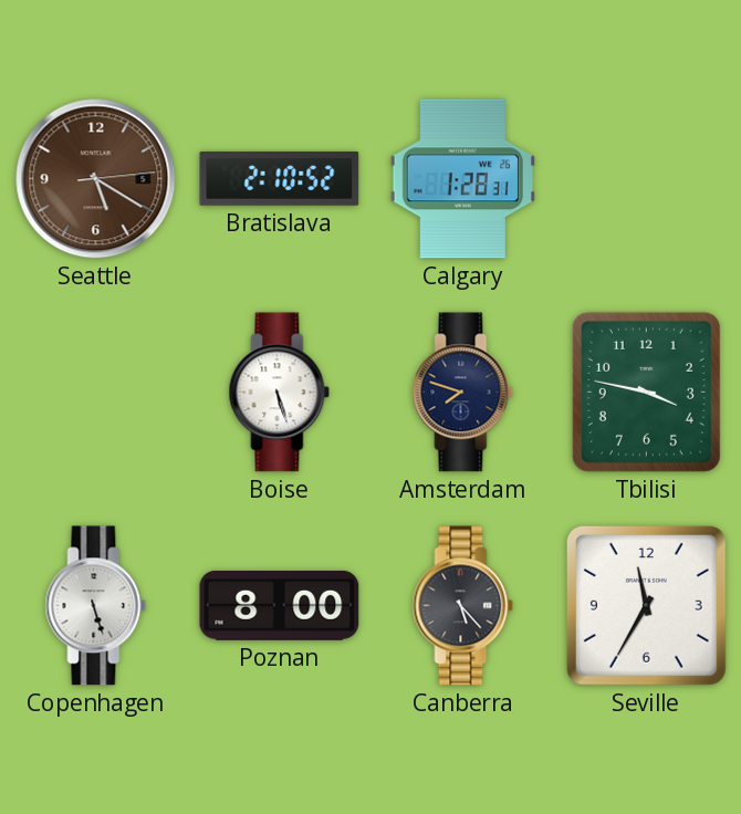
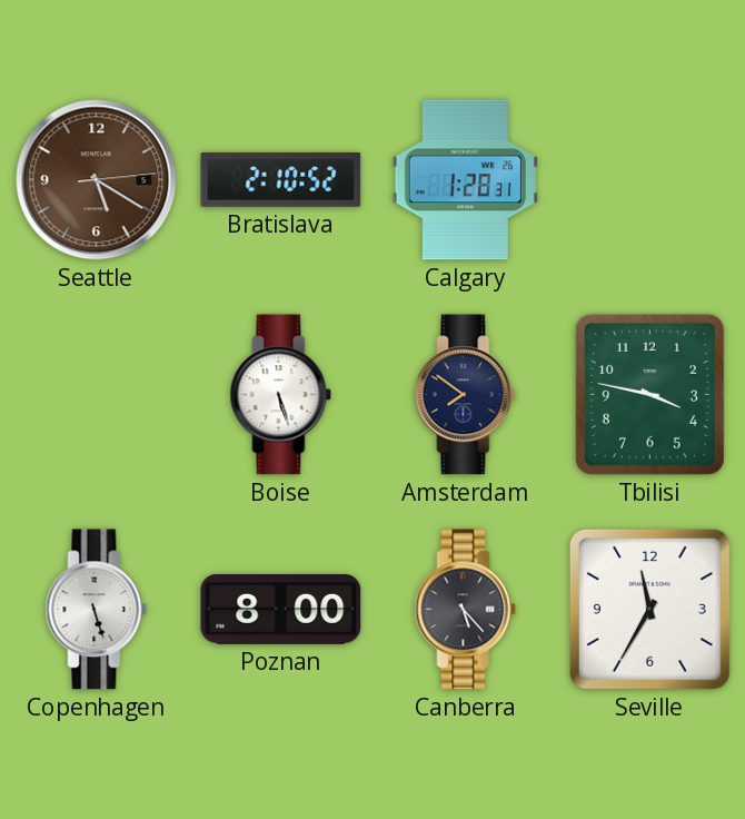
Amsterdam: 7:48 -> 7:51
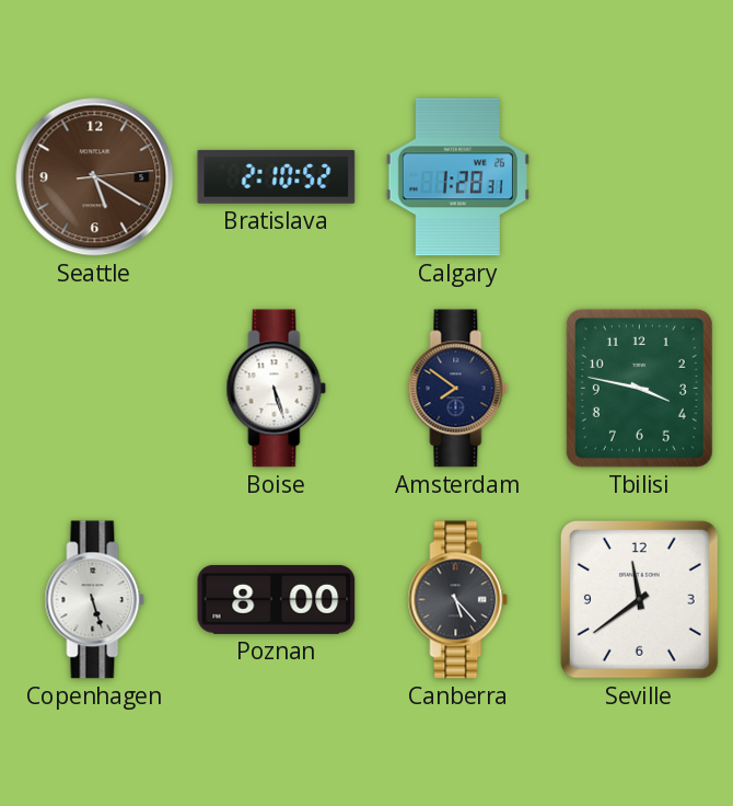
Seville: 11:35 -> 11:39
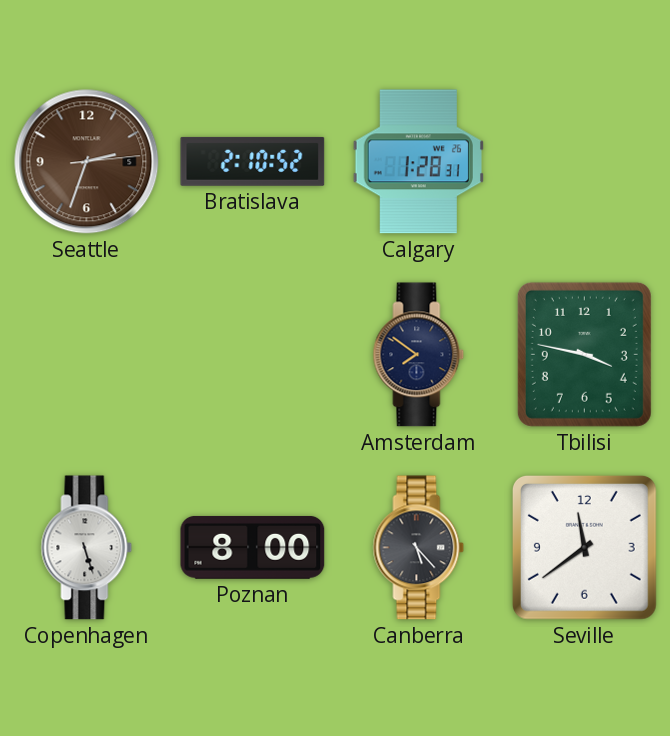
Seattle: 5:20 -> 2:33
Boise: 5:27 -> none
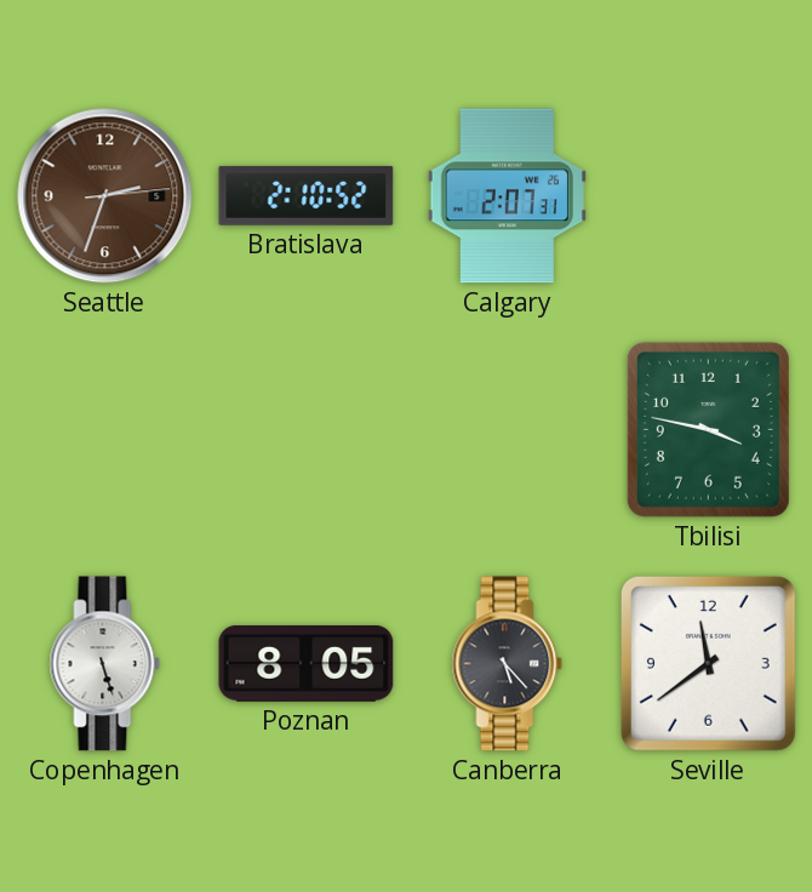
Calgary: 1:28 -> 2:07
Amsterdam: 7:51 -> none
Poznan: 8:00 -> 8:05
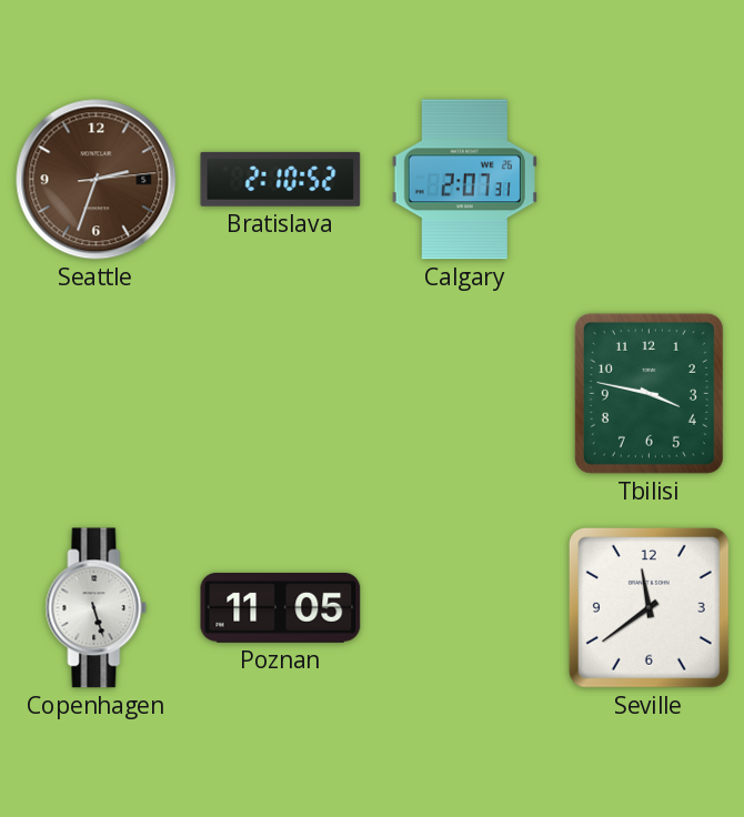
Poznan: 8:05 -> 11:05
Canberra: 5:23 -> none
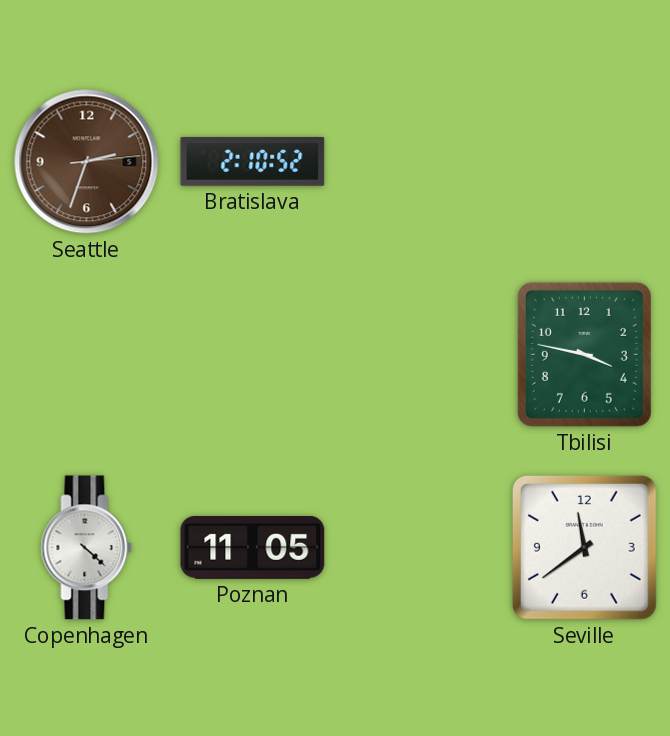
Calgary: 2:07 -> none
Copenhagen: 5:27 -> 4:22
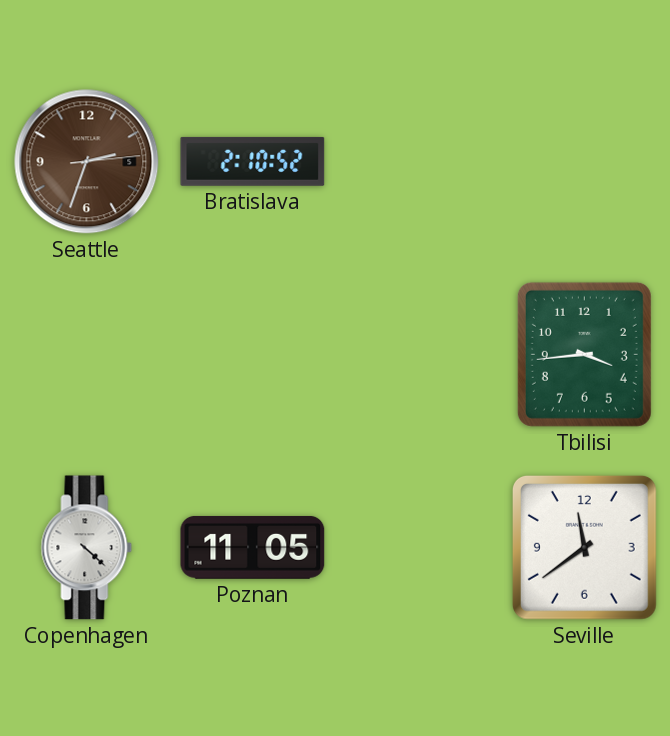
Tbilisi: 3:47 -> 3:44
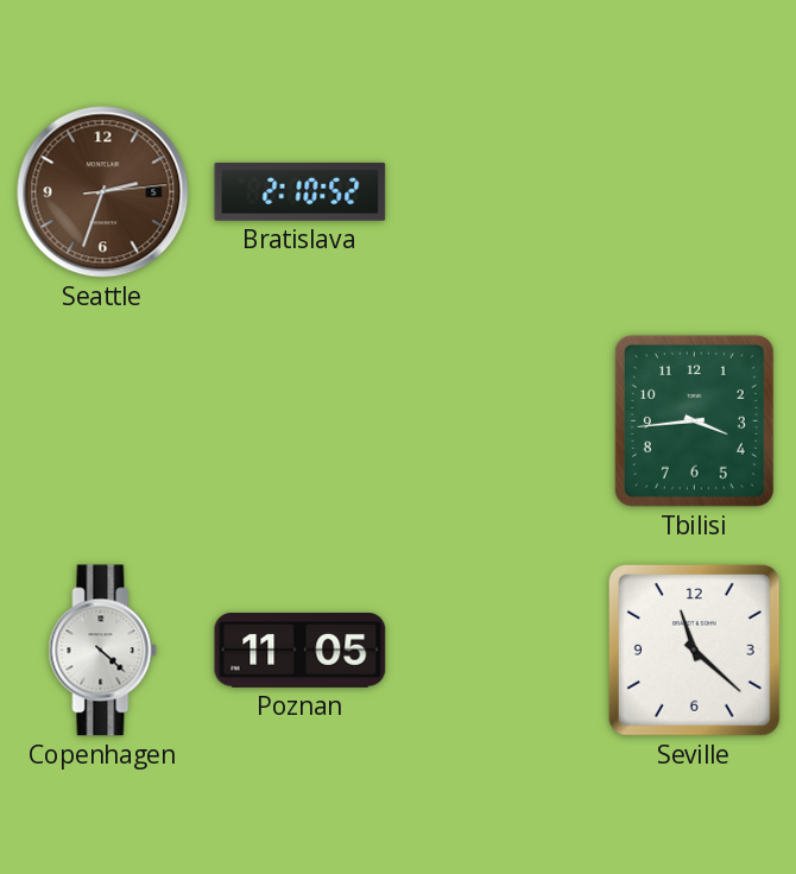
Seville: 11:39 -> 11:22
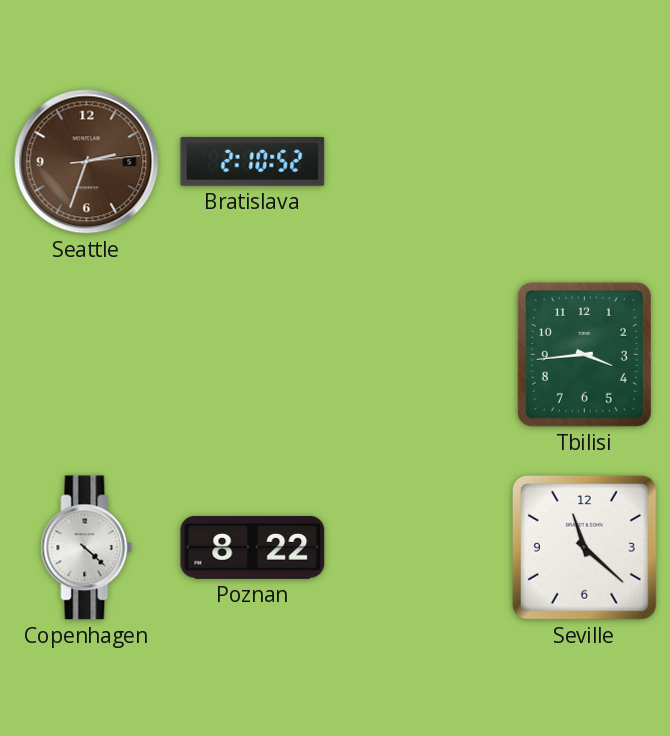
Poznan: 11:05 -> 8:22
